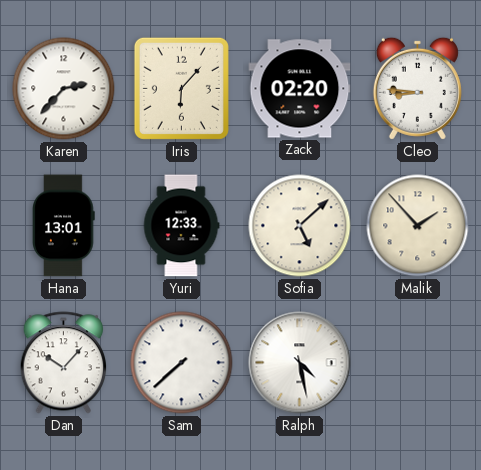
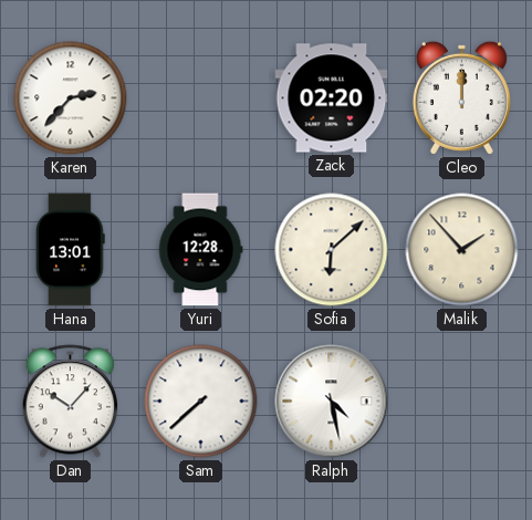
Iris: 6:07 -> none
Cleo: 8:46 -> 12:00
Yuri: 12:33 -> 12:28
Sofia: 5:08 -> 6:08
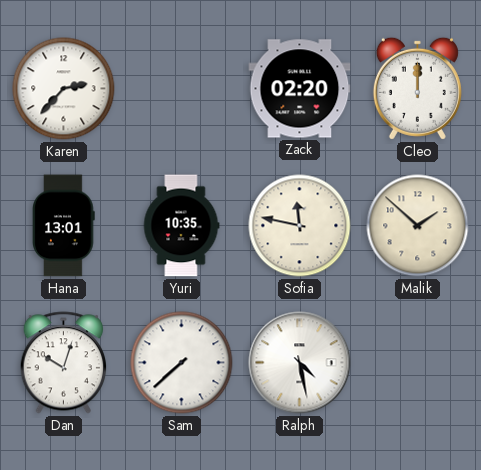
Yuri: 12:28 -> 10:35
Sofia: 6:08 -> 11:47
Malik: 1:53 -> 1:52
Dan: 10:07 -> 10:03
